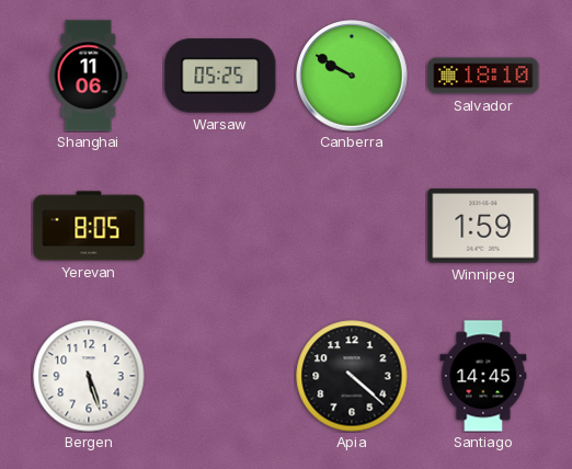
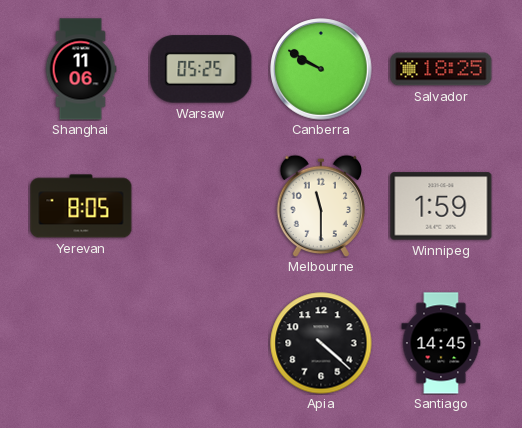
Salvador: 18:10 -> 18:25
Melbourne: none -> 11:30
Bergen: 5:27 -> none
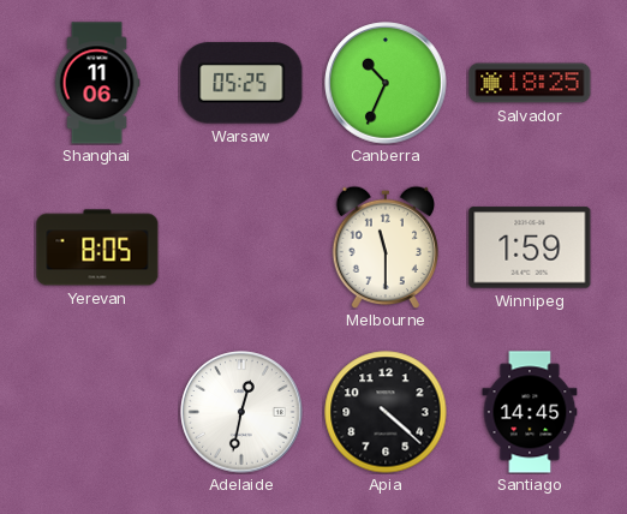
Canberra: 9:50 -> 10:34
Adelaide: none -> 12:32
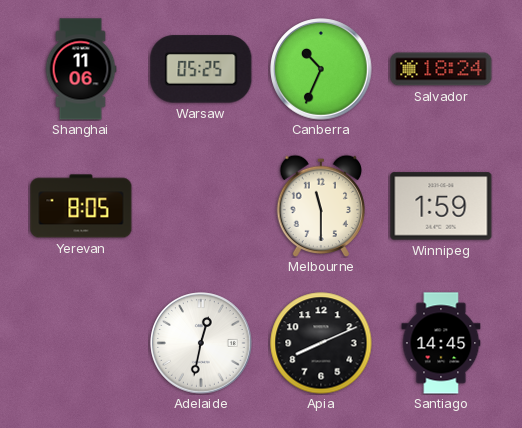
Salvador: 18:25 -> 18:24
Apia: 4:22 -> 8:11
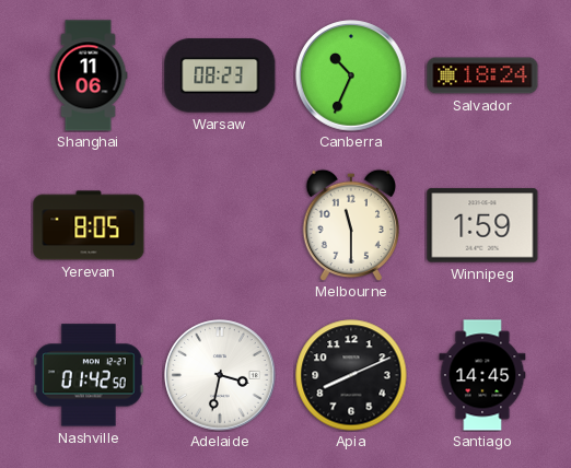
Warsaw: 05:25 -> 08:23
Nashville: none -> 01:42
Adelaide: 12:32 -> 3:32
